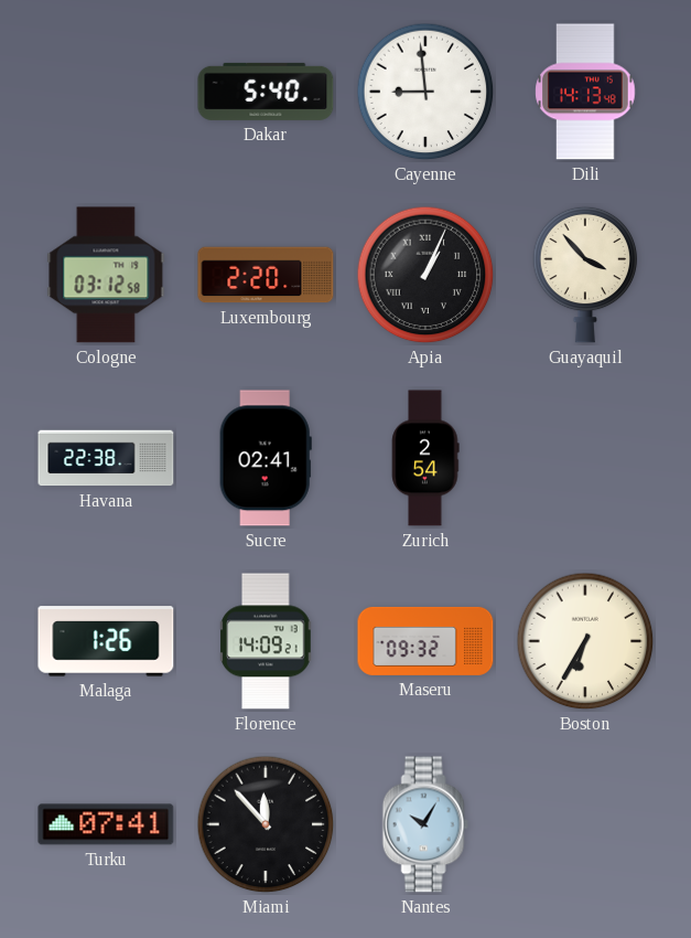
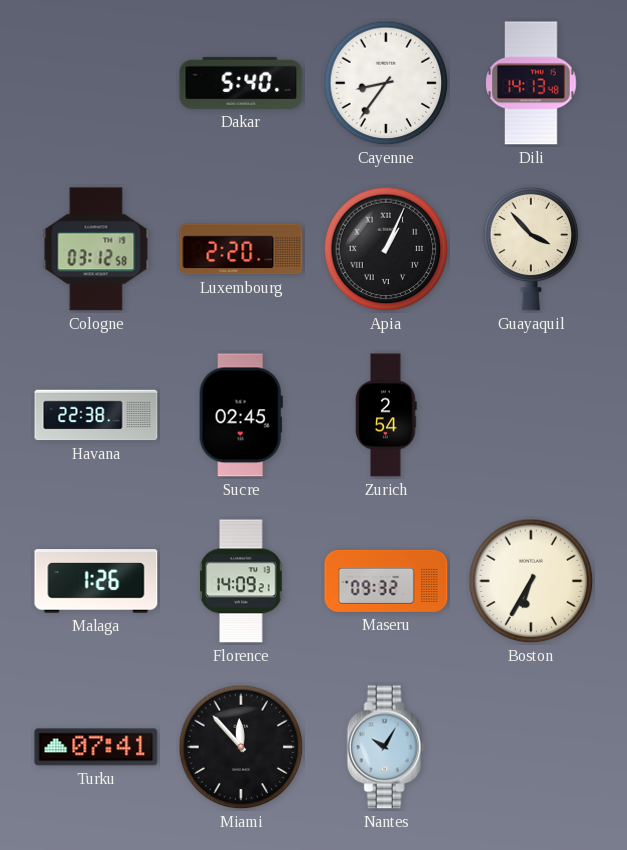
Cayenne: 8:59 -> 8:36
Sucre: 02:41 -> 02:45
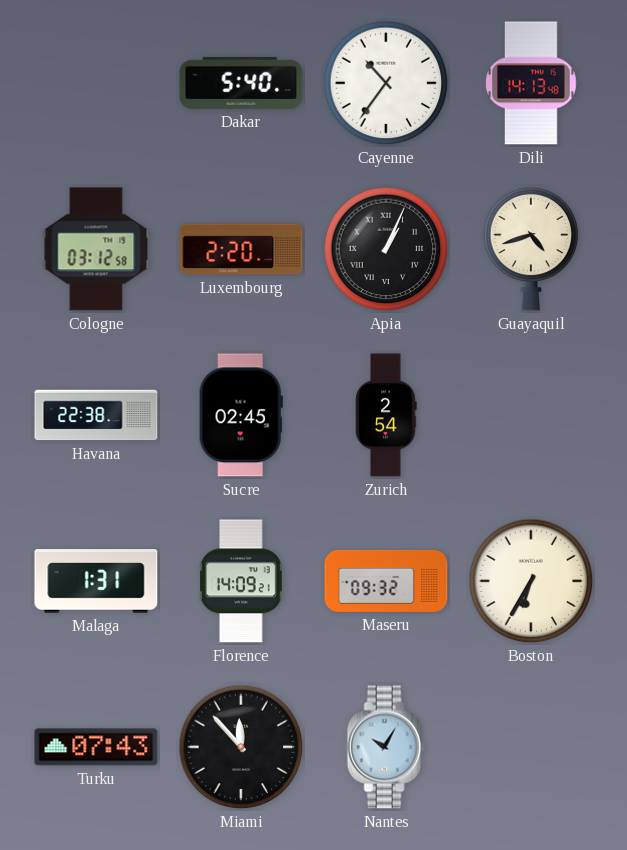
Cayenne: 8:36 -> 10:36
Guayaquil: 3:53 -> 4:42
Malaga: 1:26 -> 1:31
Turku: 07:41 -> 07:43
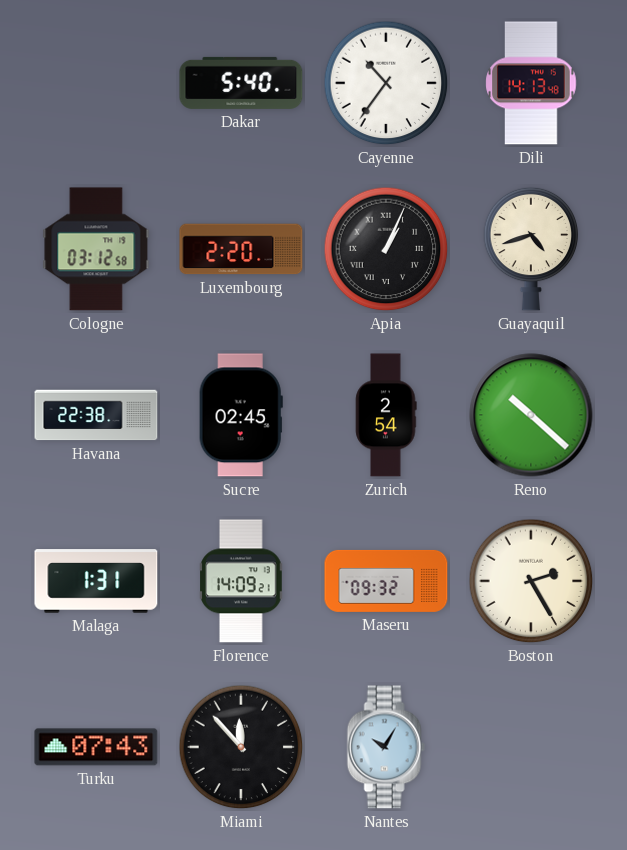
Reno: none -> 10:22
Boston: 6:35 -> 2:25
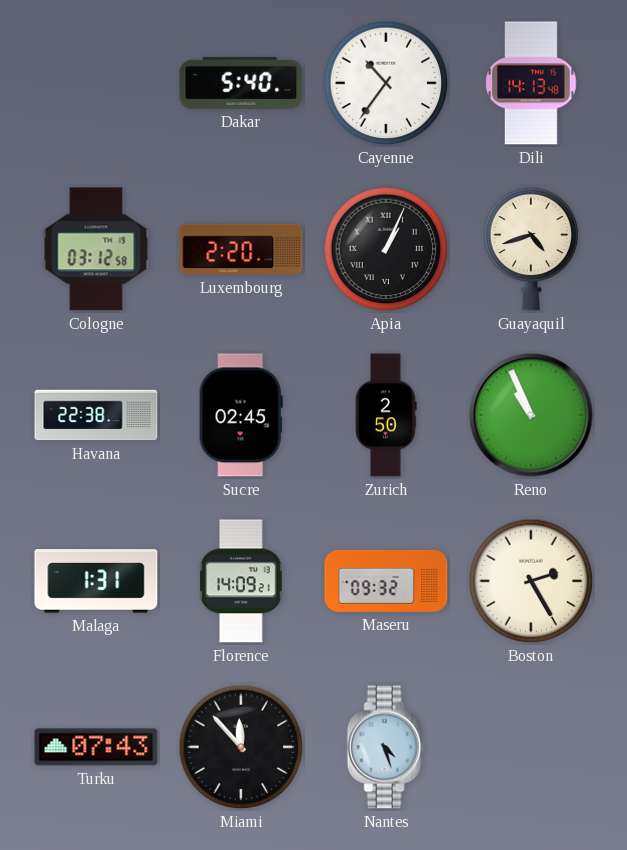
Zurich: 2:54 -> 2:50
Reno: 10:22 -> 10:56
Nantes: 10:05 -> 4:27
